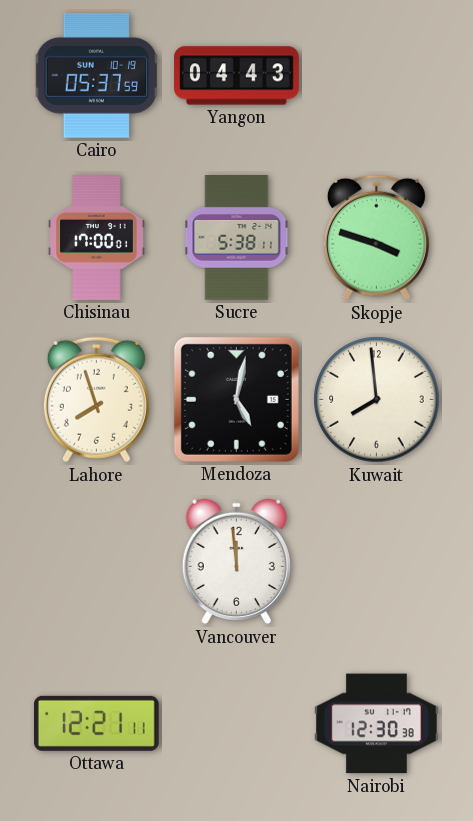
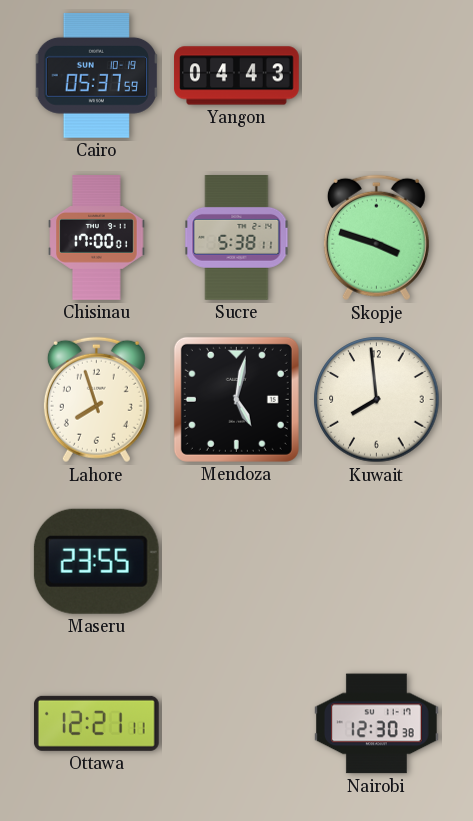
Maseru: none -> 23:55
Vancouver: 11:59 -> none
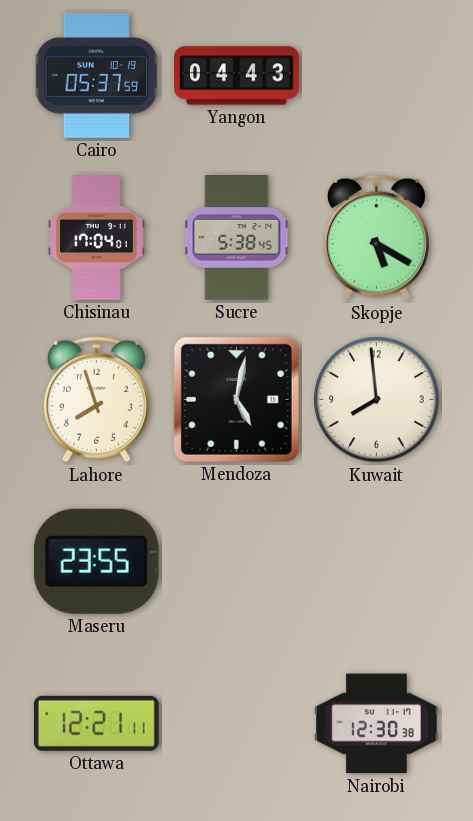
Chisinau: 17:00 -> 17:04
Sucre: 5:38:11 -> 5:38:45
Skopje: 3:48 -> 5:20
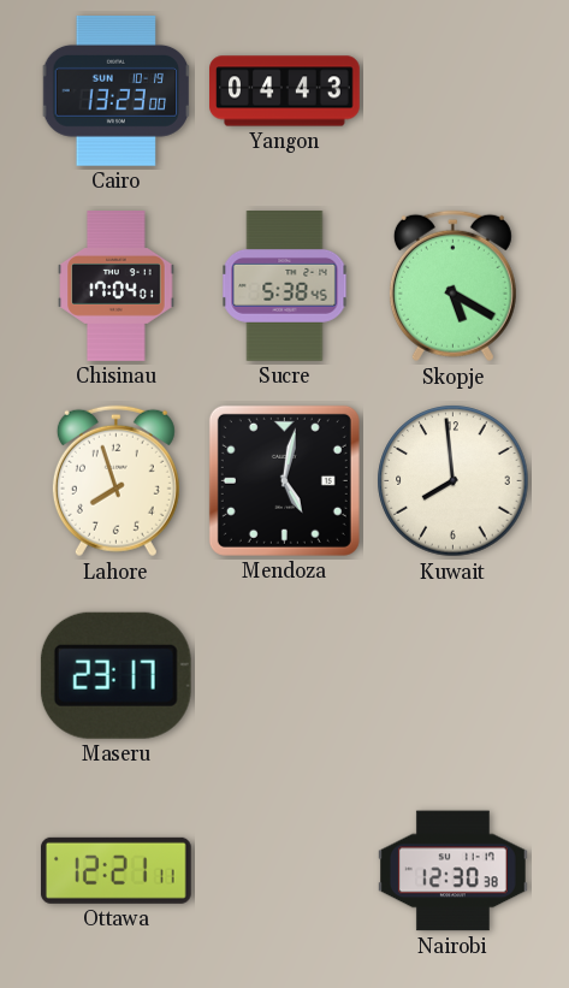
Cairo: 05:37 -> 13:23
Maseru: 23:55 -> 23:17
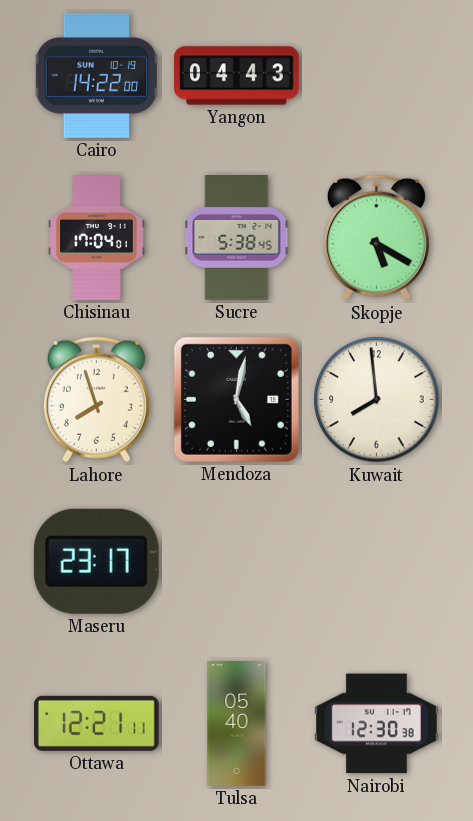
Cairo: 13:23 -> 14:22
Tulsa: none -> 05:40
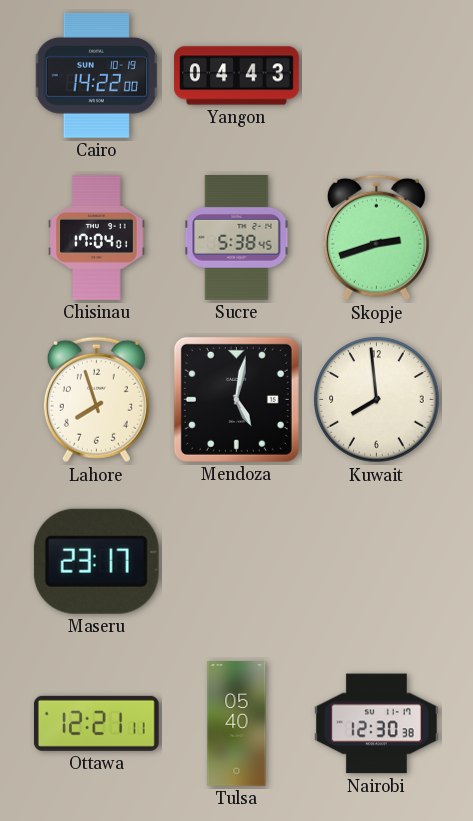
Skopje: 5:20 -> 2:42
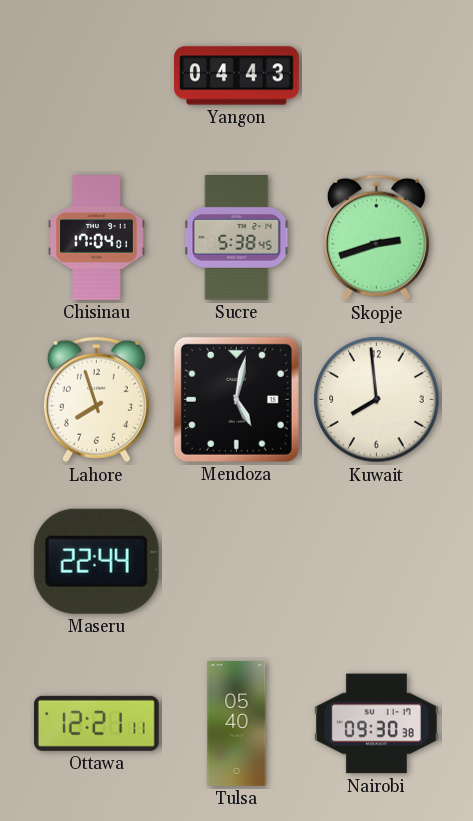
Cairo: 14:22 -> none
Maseru: 23:17 -> 22:44
Nairobi: 12:30 -> 09:30
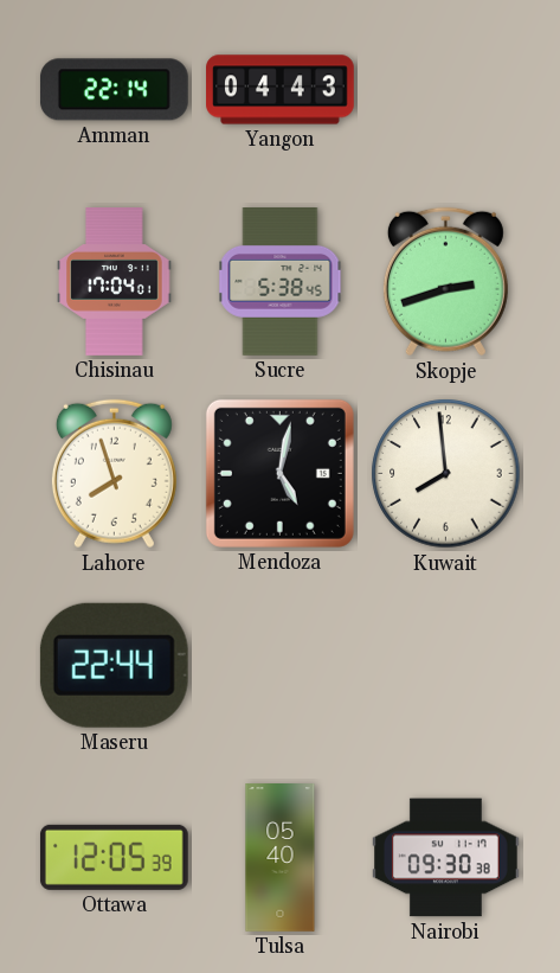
Amman: none -> 22:14
Ottawa: 12:21 -> 12:05
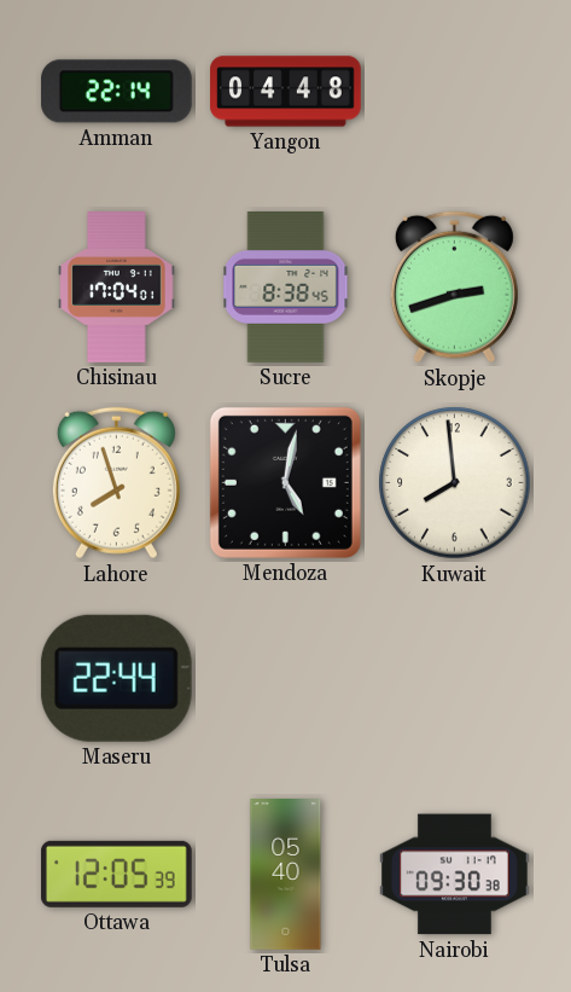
Yangon: 04:43 -> 04:48
Sucre: 5:38 -> 8:38
